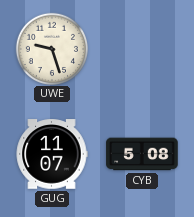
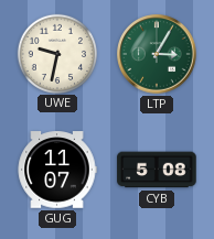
UWE: 9:27 -> 9:32
LTP: none -> 3:05
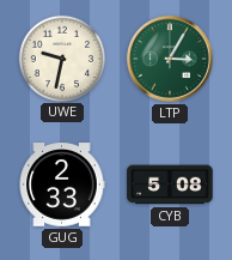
GUG: 11:07 -> 2:33
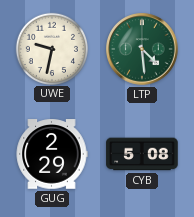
LTP: 3:05 -> 4:29
GUG: 2:33 -> 2:29
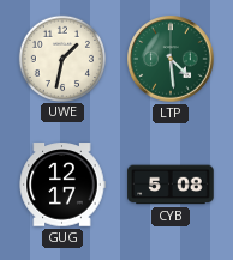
UWE: 9:32 -> 1:32
GUG: 2:29 -> 12:17
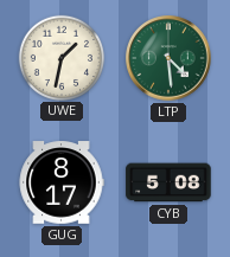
GUG: 12:17 -> 8:17
